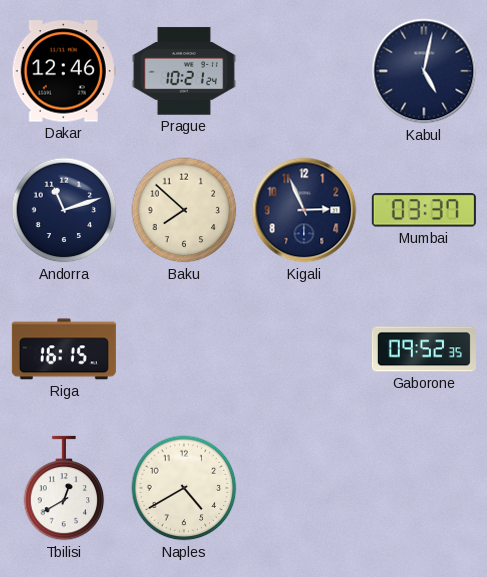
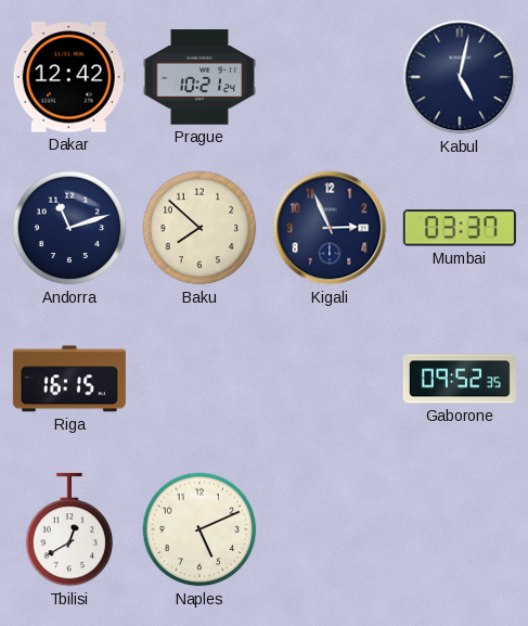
Dakar: 12:46 -> 12:42
Naples: 4:40 -> 5:11
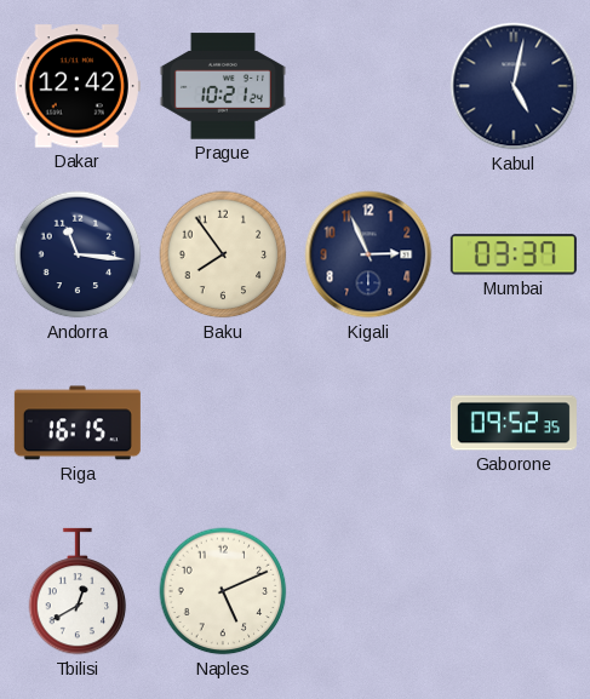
Andorra: 11:12 -> 11:16
Baku: 7:52 -> 7:54
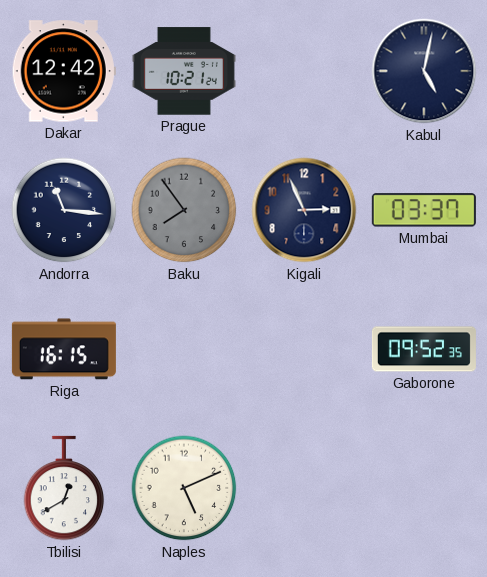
Baku dial: cream -> grey
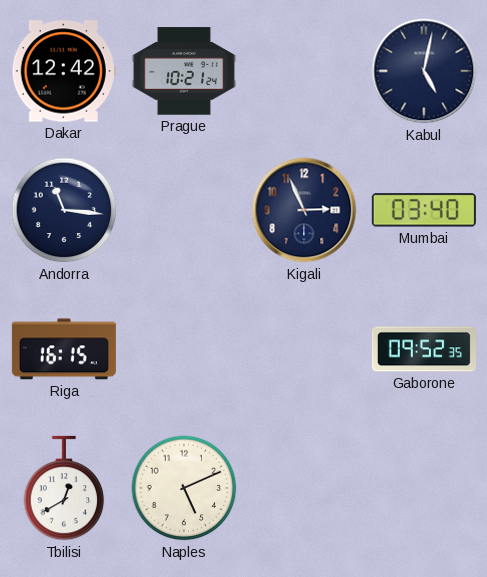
Baku: 7:54 -> none
Mumbai: 03:37 -> 03:40
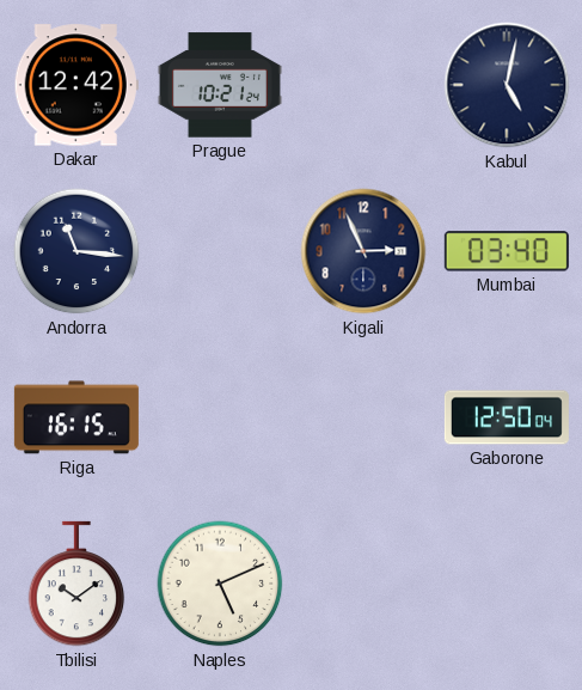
Gaborone: 09:52 -> 12:50
Tbilisi: 12:40 -> 10:09
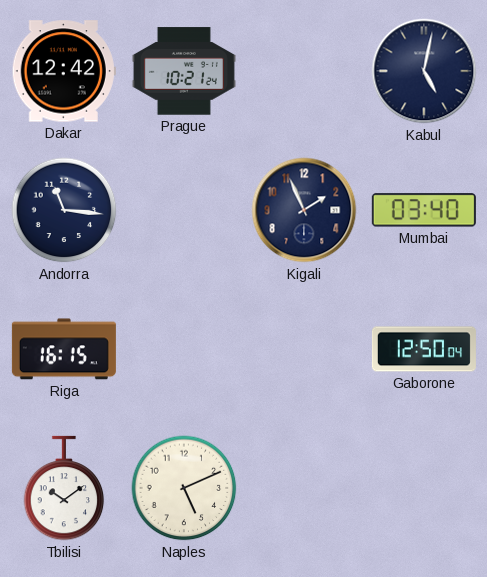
Kigali: 2:56 -> 1:56
